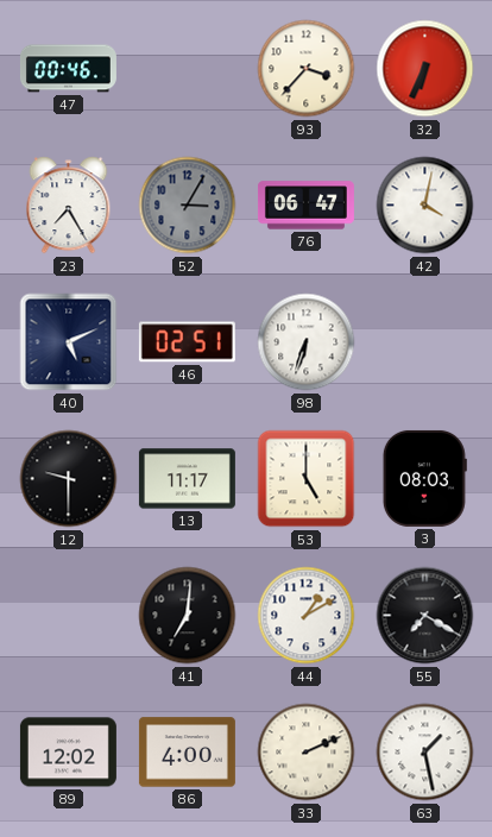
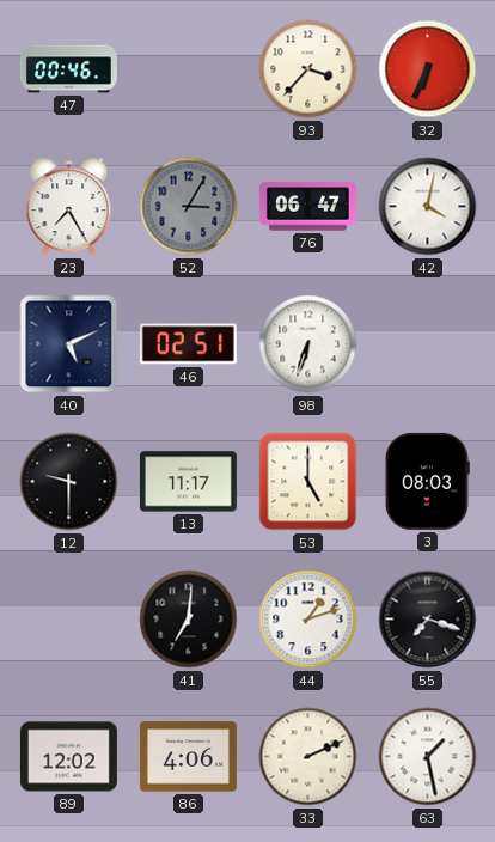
44: 1:10 -> 1:12
55: 7:20 -> 7:18
86: 4:00 -> 4:06
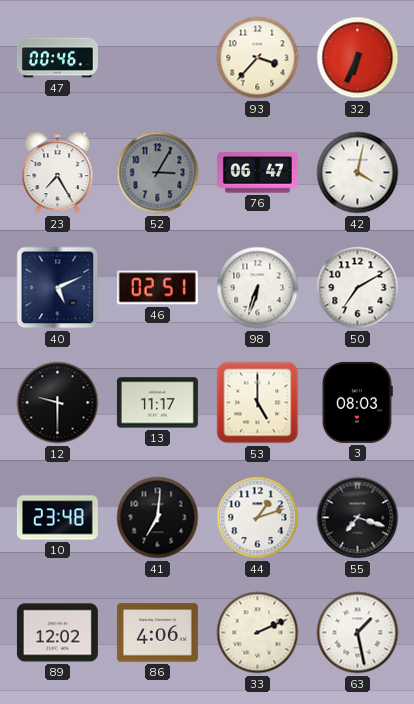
50: none -> 7:10
10: none -> 23:48
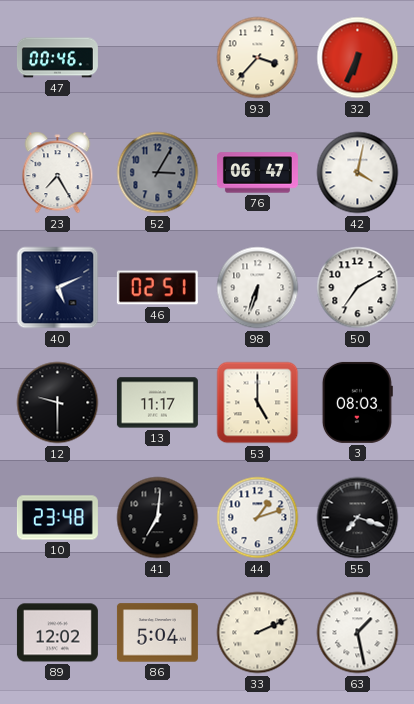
86: 4:06 -> 5:04
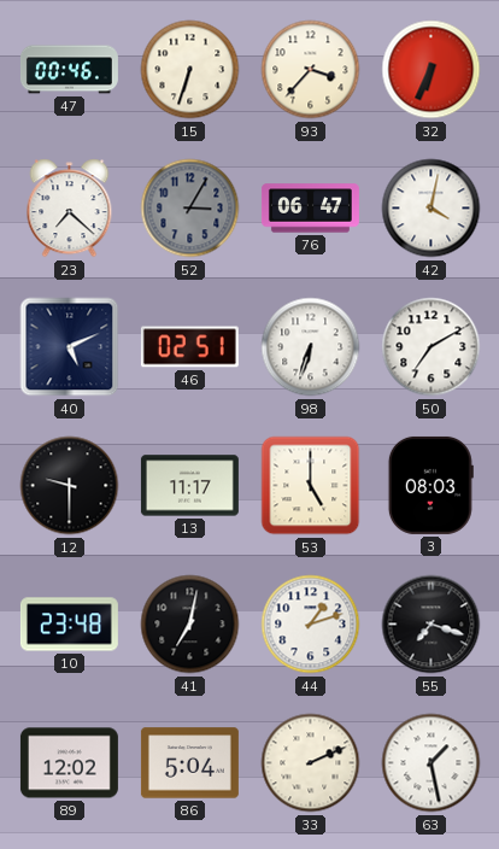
15: none -> 6:33
23: 7:25 -> 7:22
41: 7:01 -> 7:02
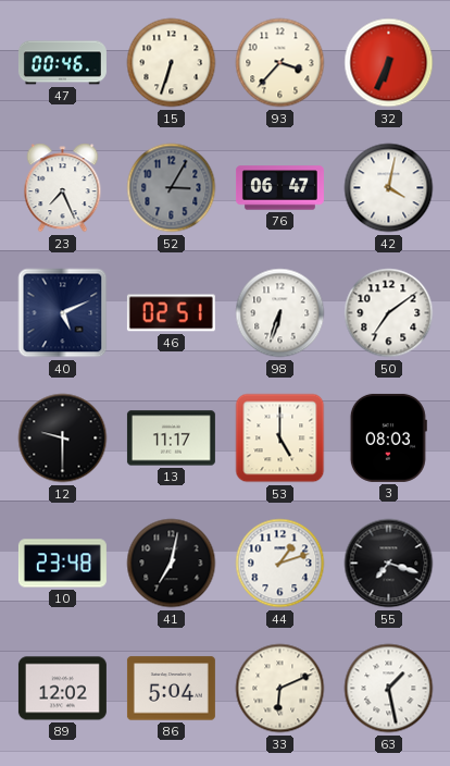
23: 7:22 -> 7:26
50: 7:10 -> 7:09
33: 2:11 -> 6:11
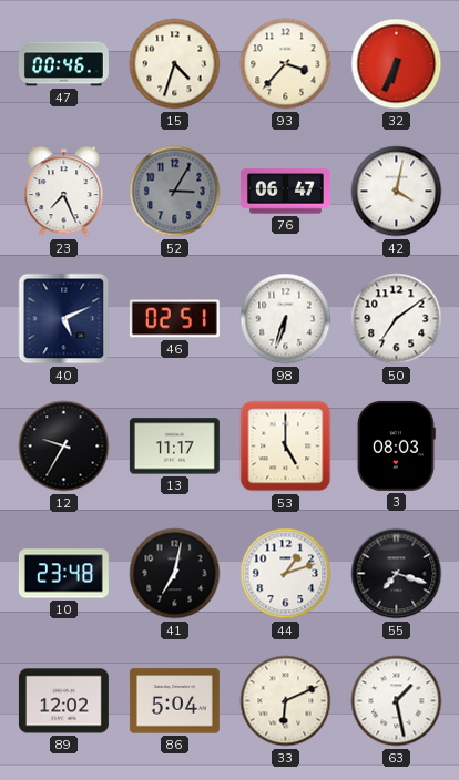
15: 6:33 -> 4:33
12: 9:30 -> 9:35
